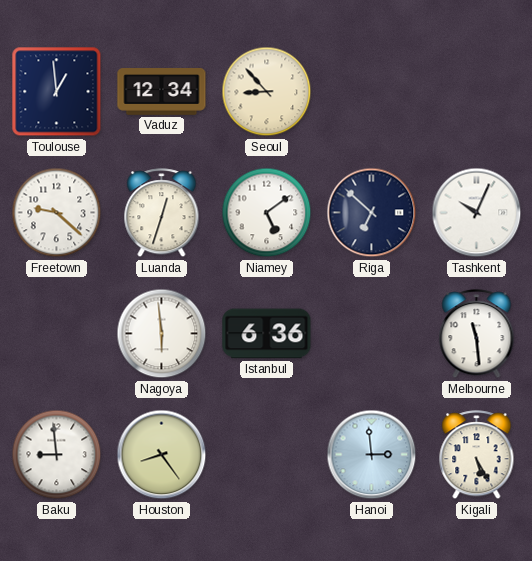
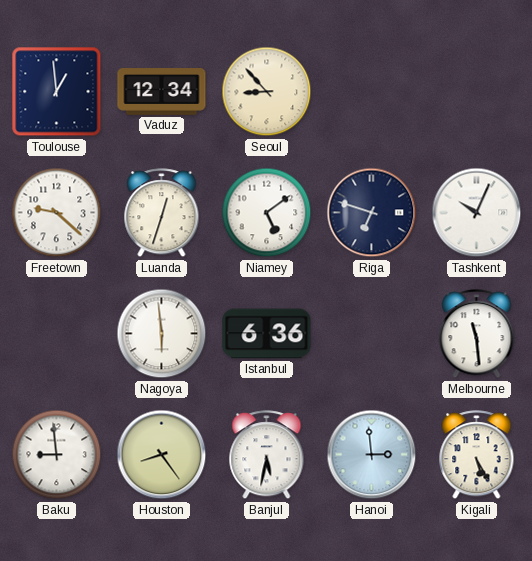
Riga: 6:52 -> 6:48
Banjul: none -> 5:32
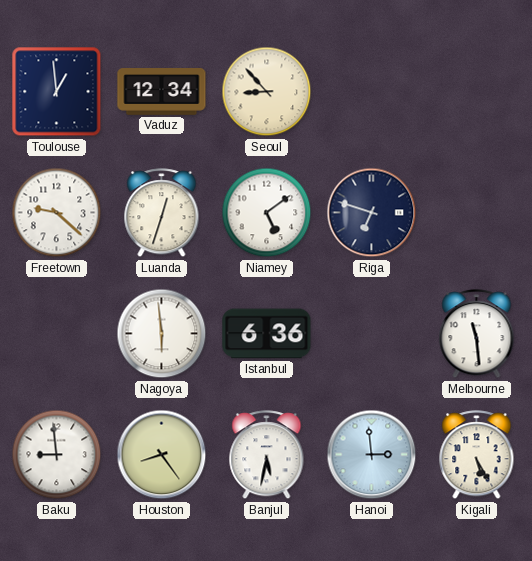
Tashkent: 10:04 -> none
